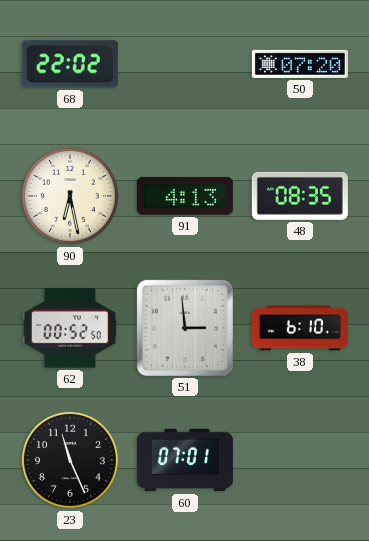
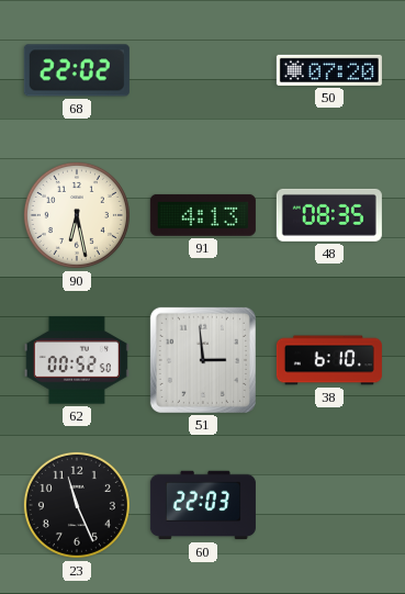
60: 07:01 -> 22:03
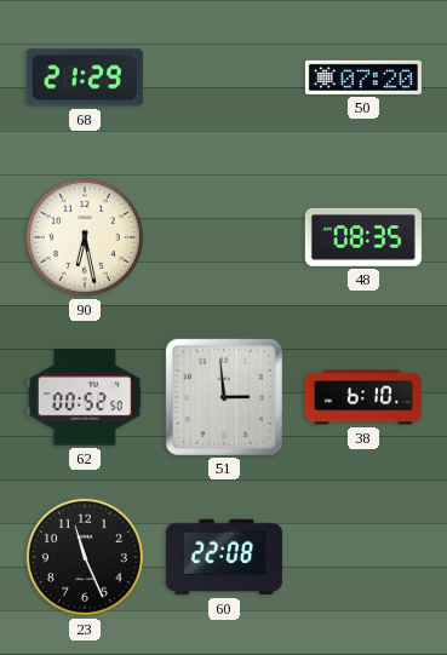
68: 22:02 -> 21:29
91: 4:13 -> none
60: 22:03 -> 22:08
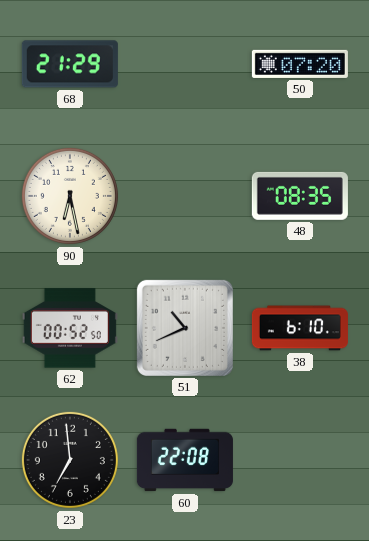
51: 2:59 -> 10:41
23: 11:26 -> 6:59
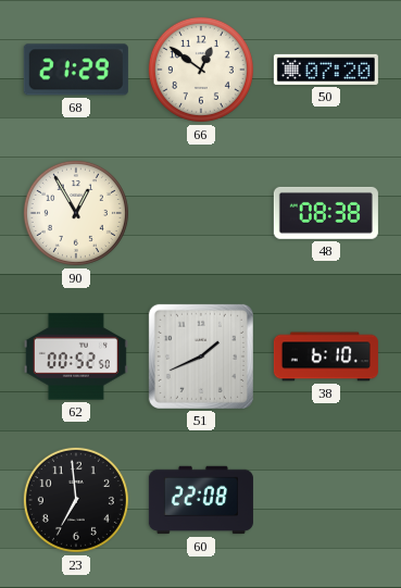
66: none -> 12:51
90: 6:28 -> 12:55
48: 08:35 -> 08:38
51: 10:41 -> 1:41
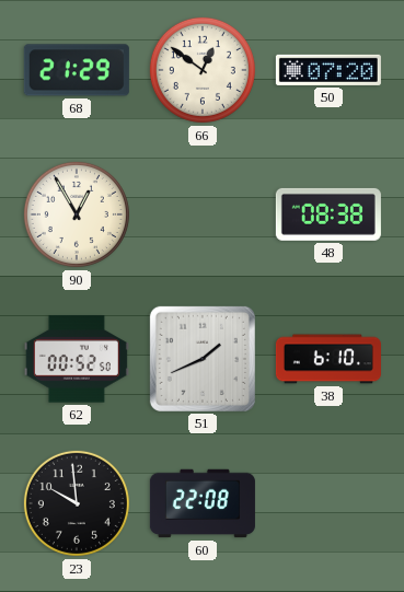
23: 6:59 -> 9:59
